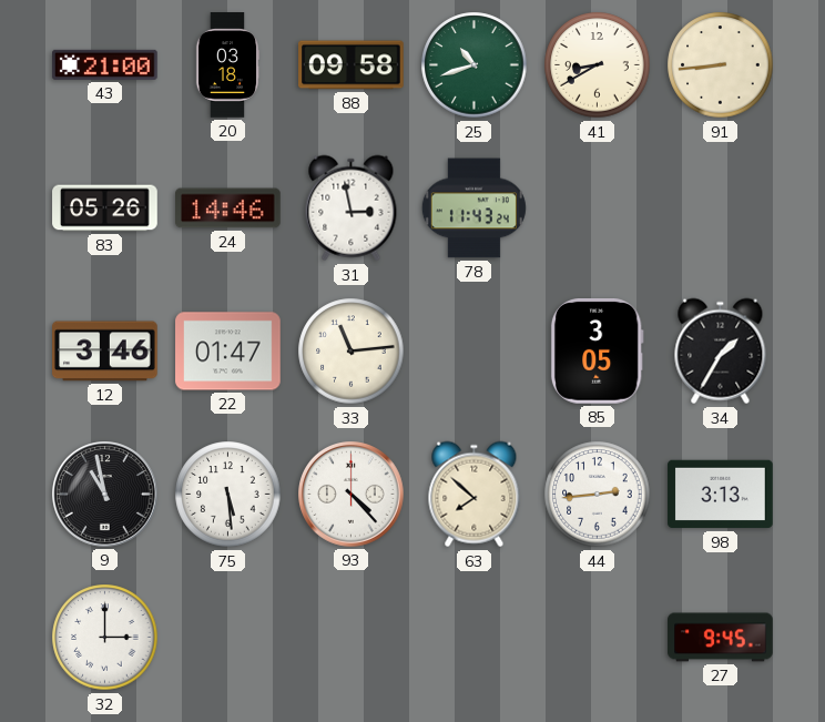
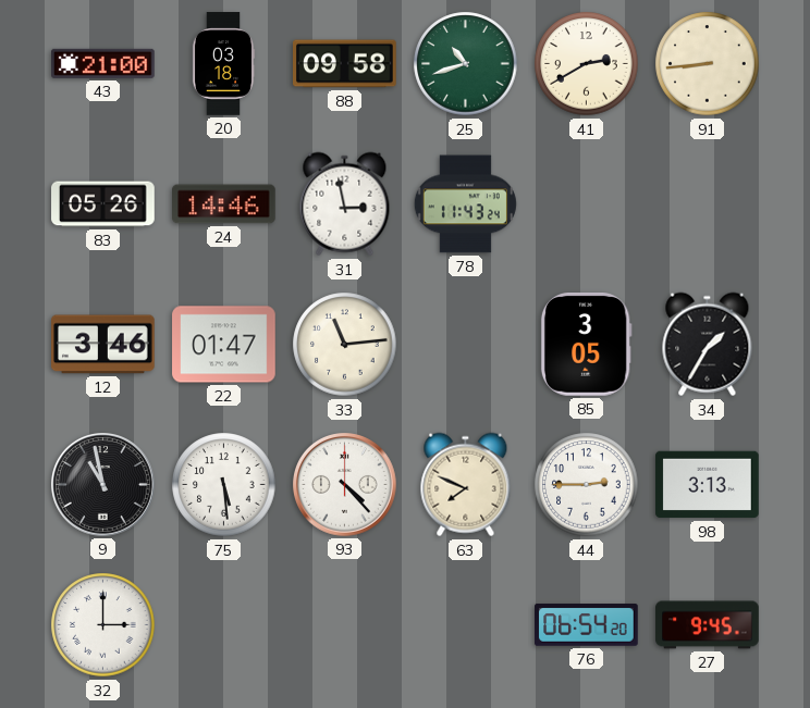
41: 8:40 -> 2:40
63: 7:52 -> 7:49
44: 2:44 -> 2:45
76: none -> 06:54
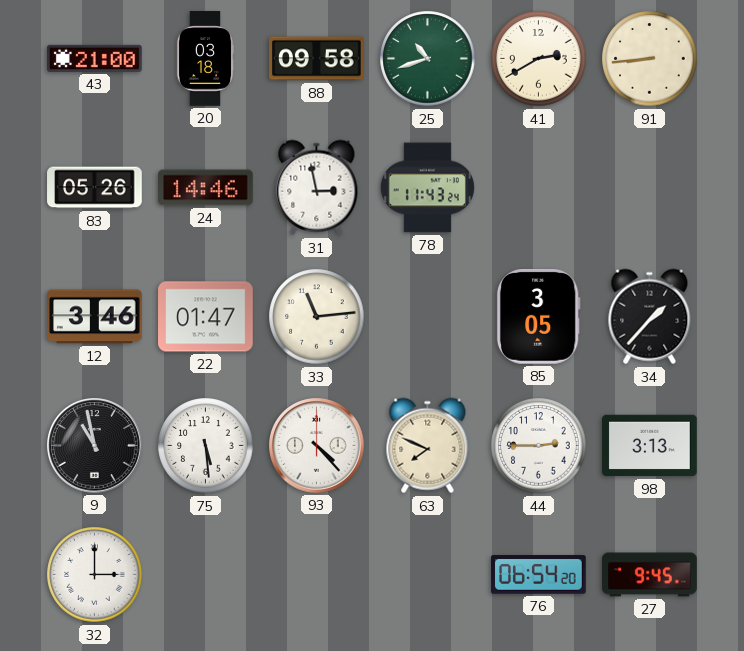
34: 1:35 -> 1:37
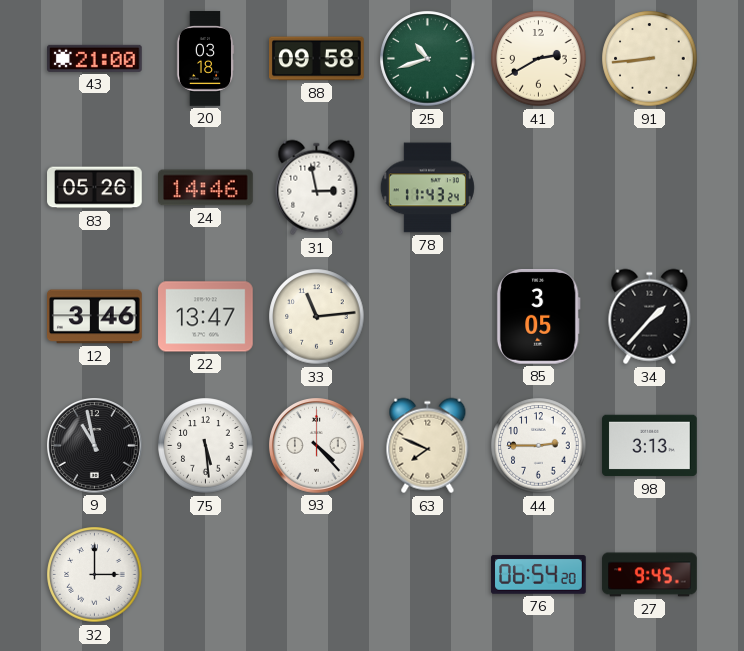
22: 01:47 -> 13:47
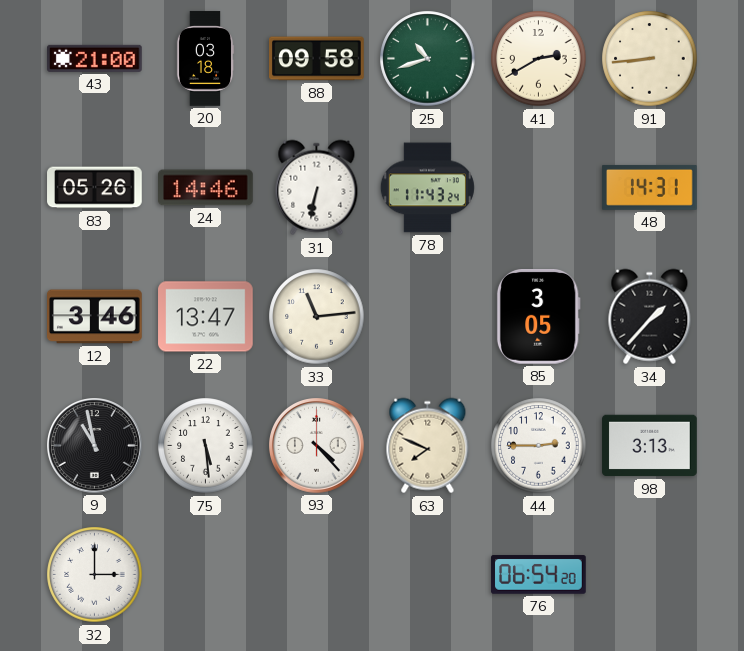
31: 2:58 -> 6:32
48: none -> 14:31
27: 9:45 -> none
